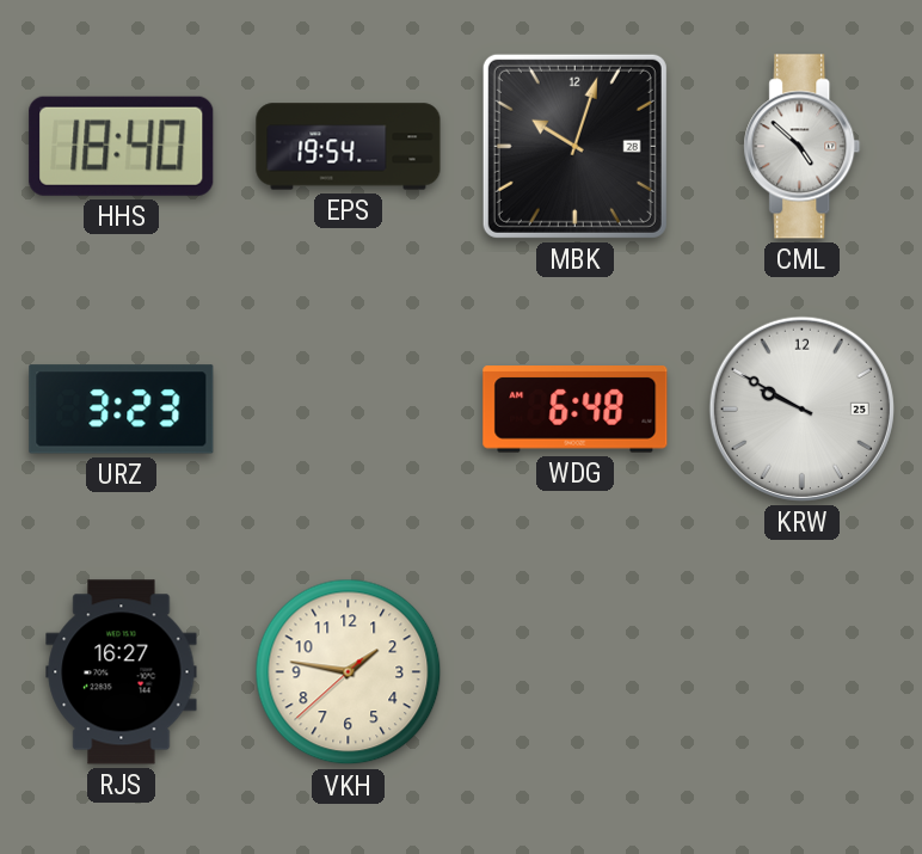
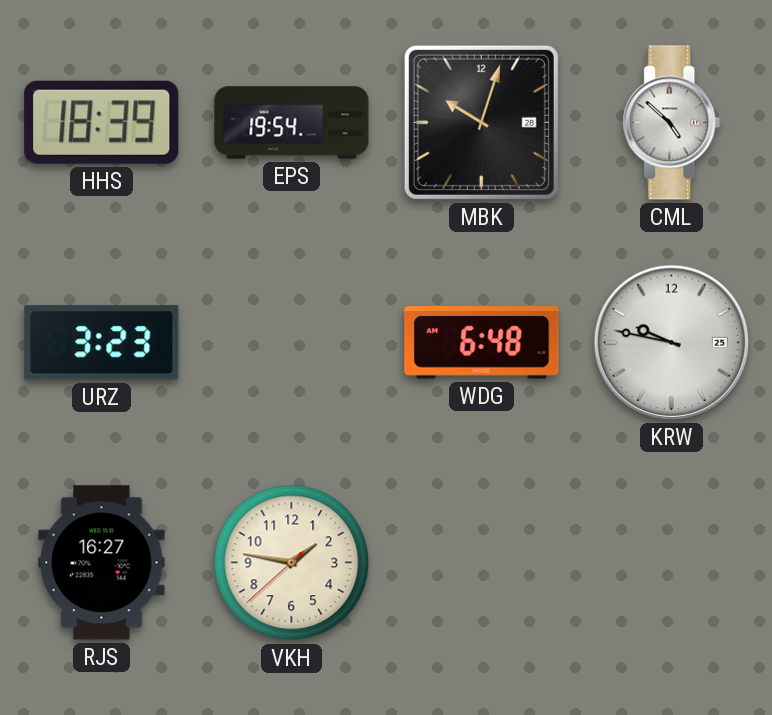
HHS: 18:40 -> 18:39
KRW: 9:50 -> 9:47
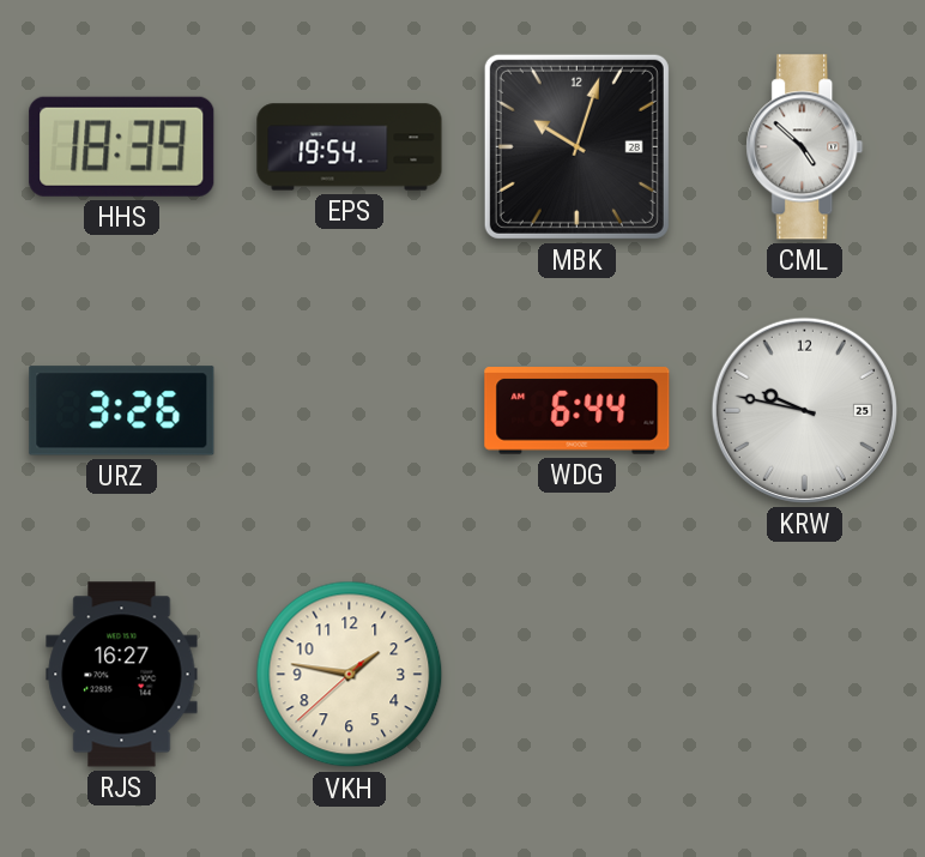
URZ: 3:23 -> 3:26
WDG: 6:48 -> 6:44
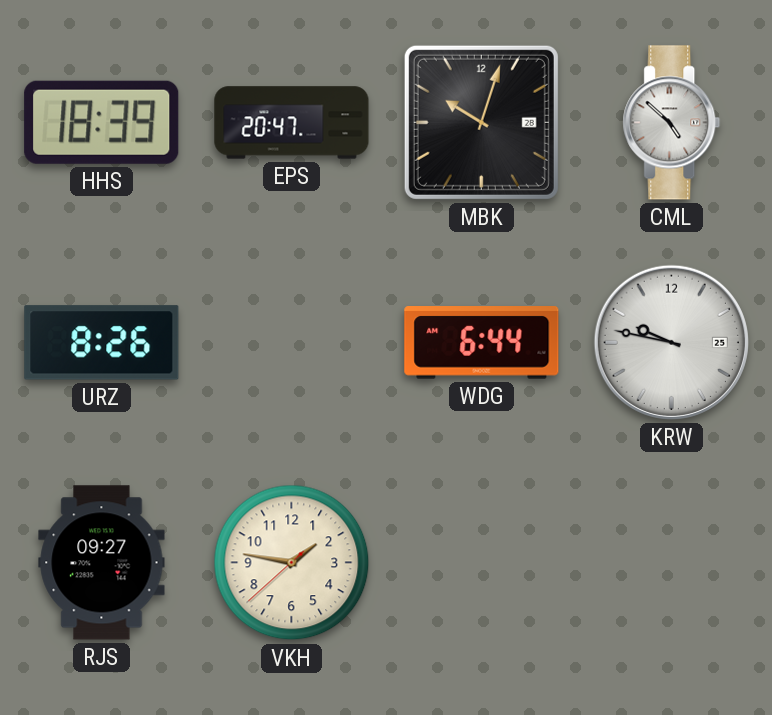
EPS: 19:54 -> 20:47
URZ: 3:26 -> 8:26
RJS: 16:27 -> 09:27
